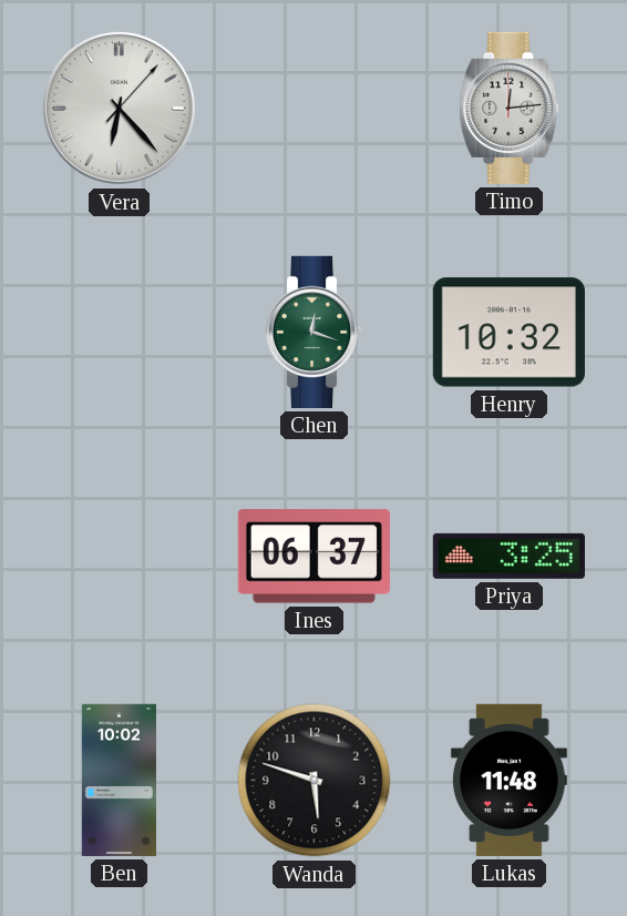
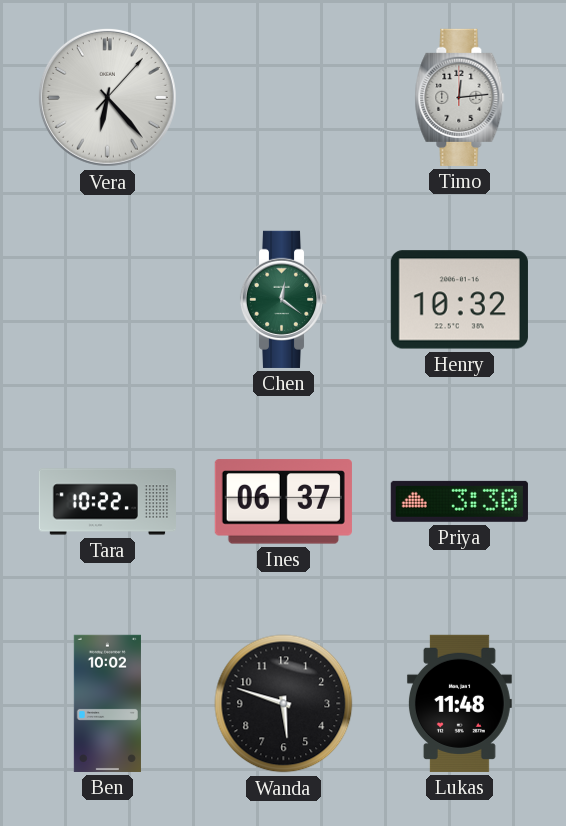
Chen: 12:18 -> 12:21
Tara: none -> 10:22
Priya: 3:25 -> 3:30
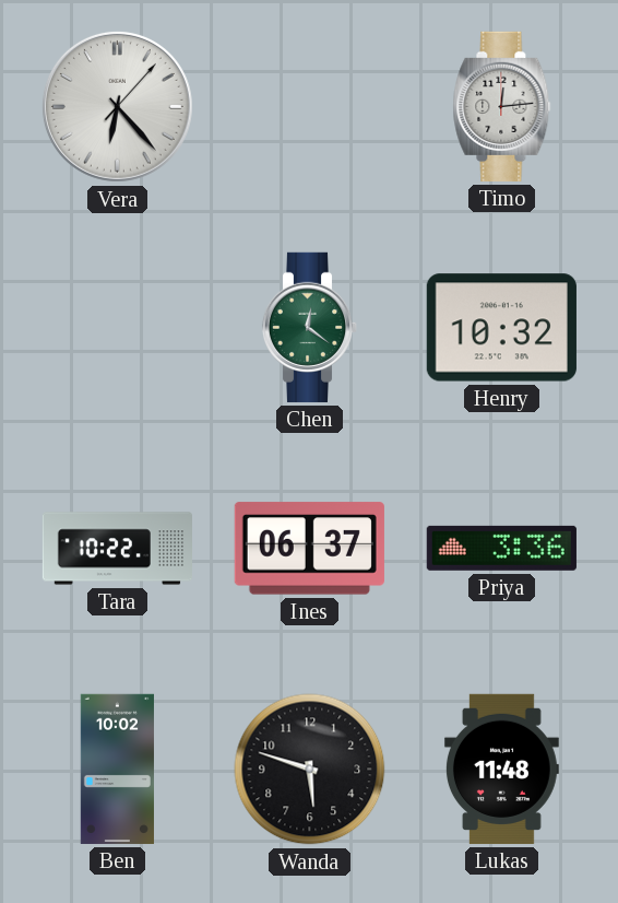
Priya: 3:30 -> 3:36
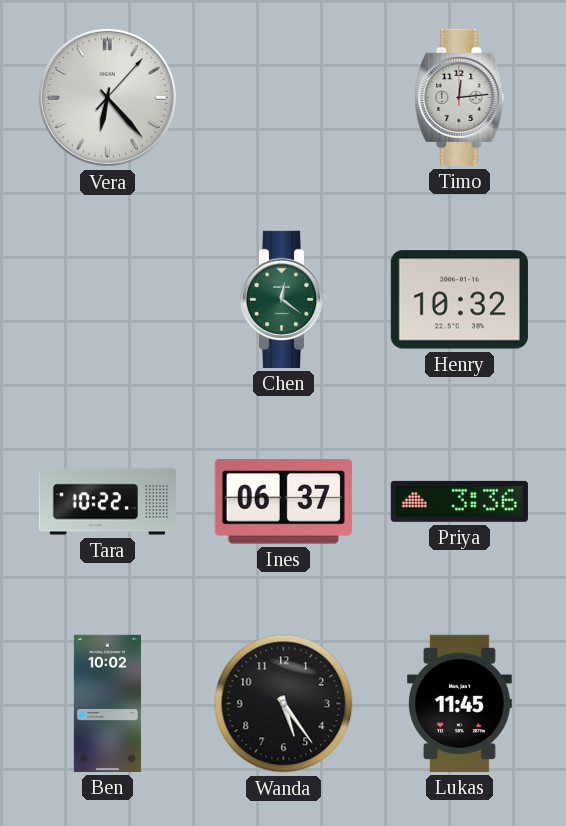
Wanda: 5:48 -> 5:24
Lukas: 11:48 -> 11:45
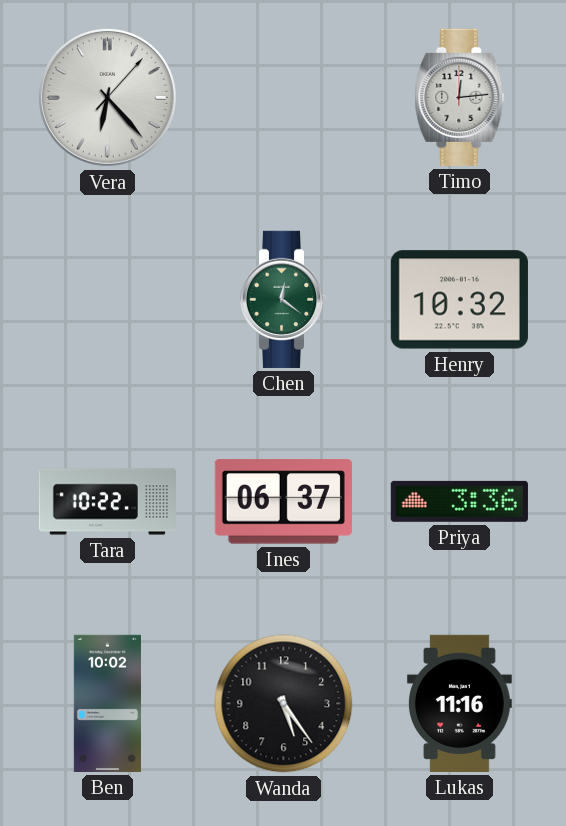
Lukas: 11:45 -> 11:16
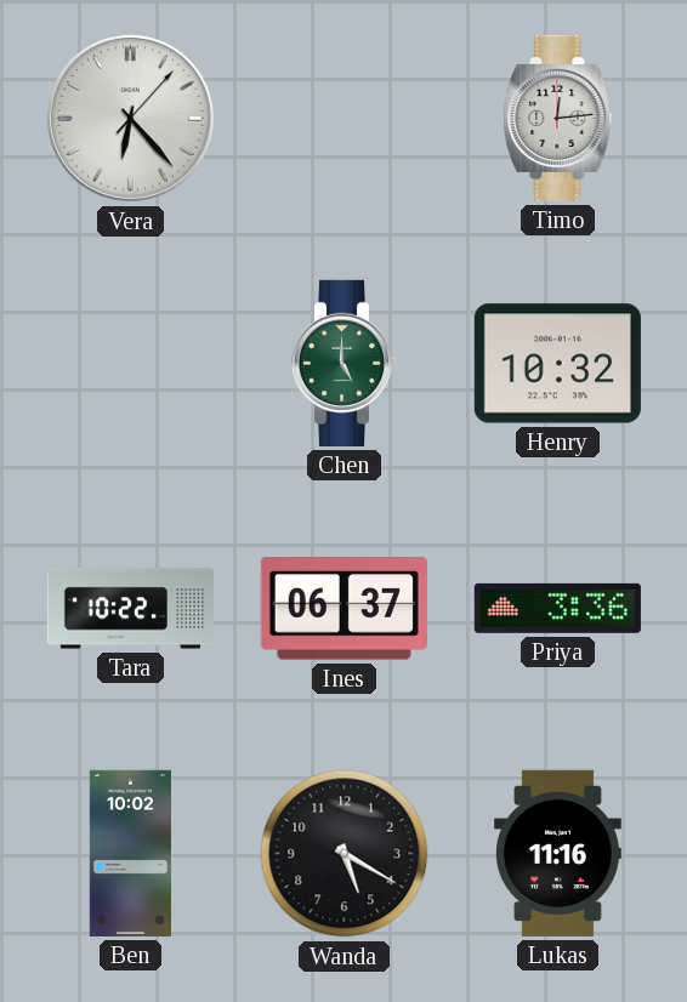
Chen: 12:21 -> 5:00
Wanda: 5:24 -> 5:20
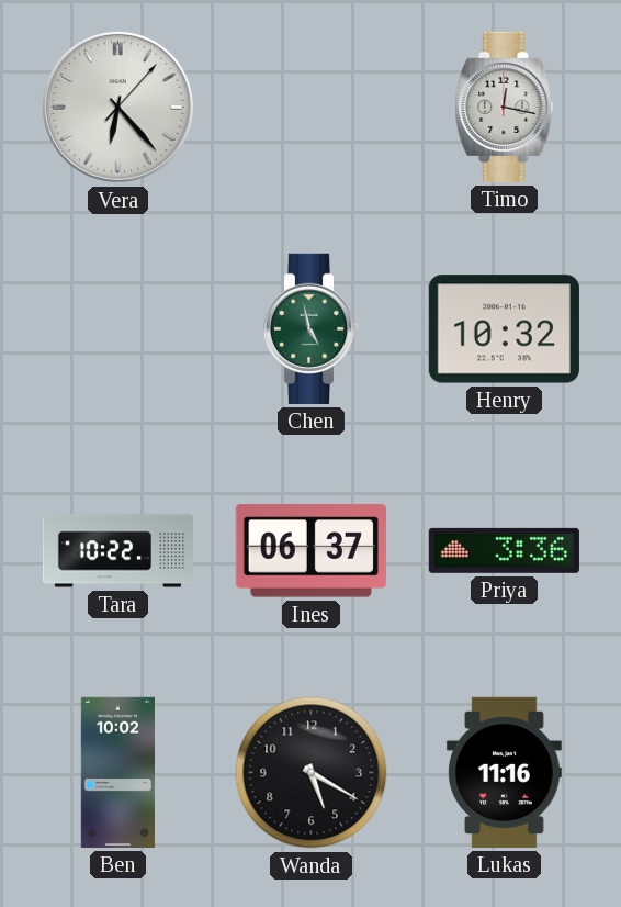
Timo: 12:14 -> 12:17
Chen: 5:00 -> 4:58
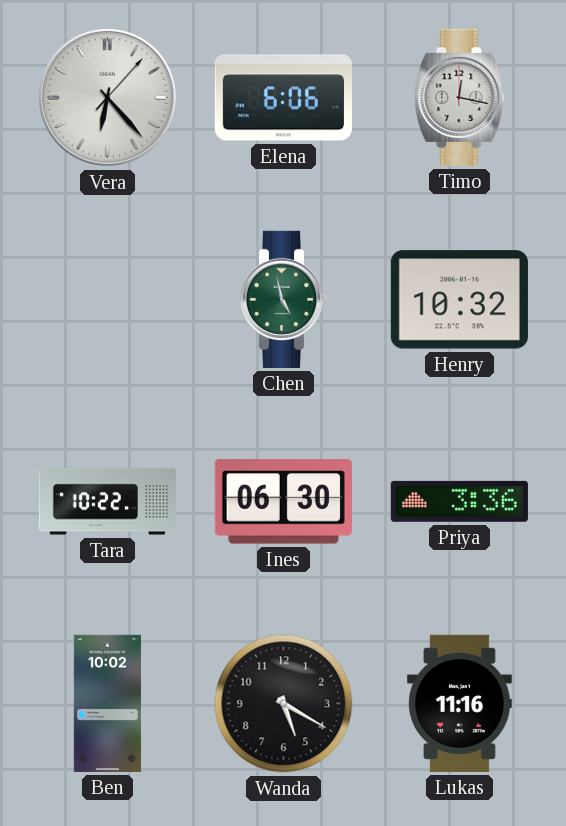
Elena: none -> 6:06
Ines: 06:37 -> 06:30
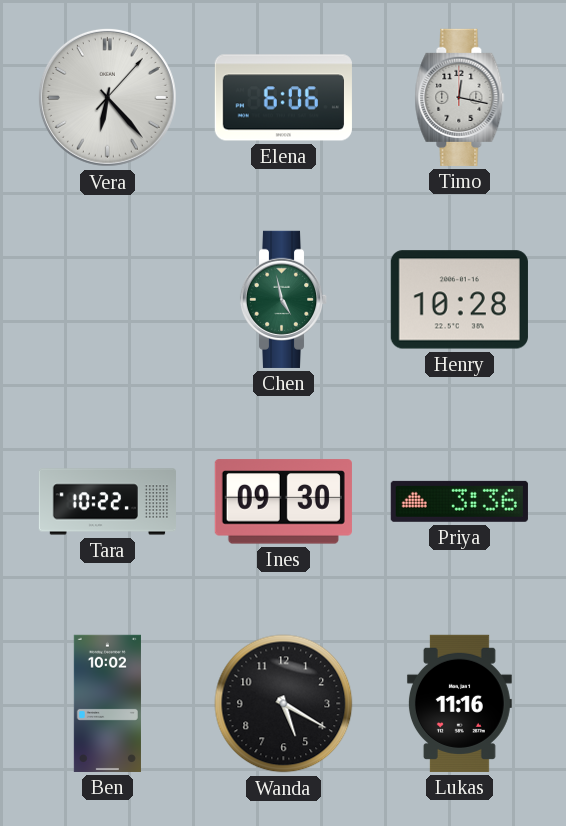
Henry: 10:32 -> 10:28
Ines: 06:30 -> 09:30
